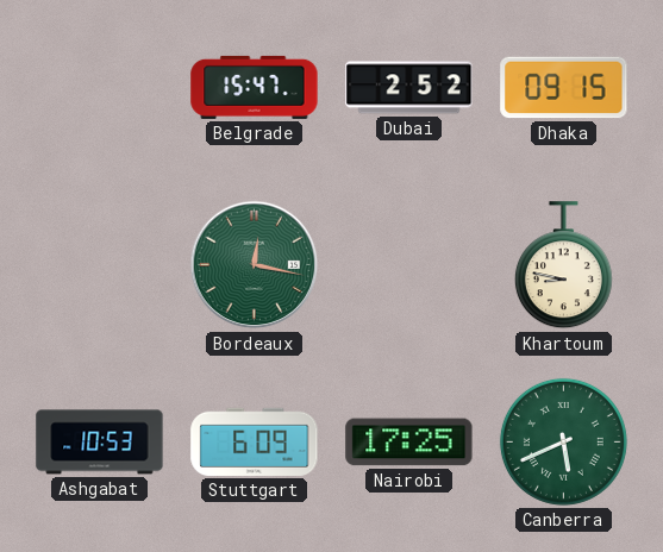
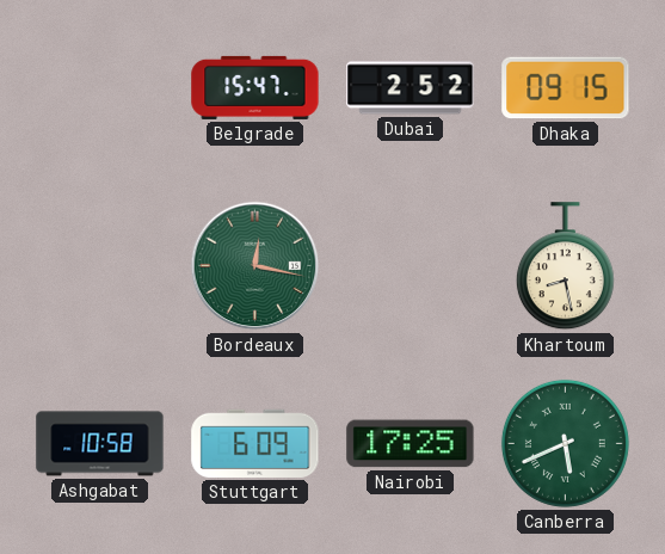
Khartoum: 8:47 -> 8:28
Ashgabat: 10:53 -> 10:58
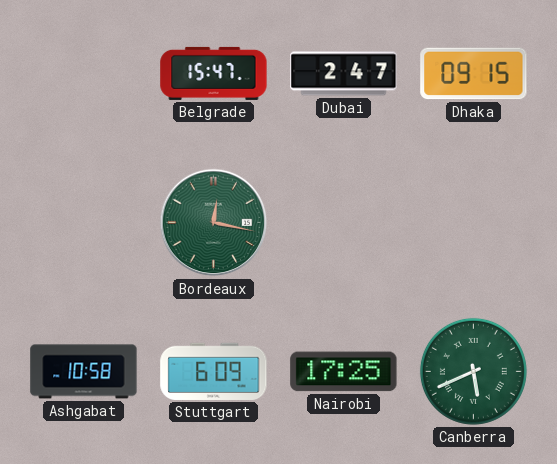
Dubai: 2:52 -> 2:47
Khartoum: 8:28 -> none
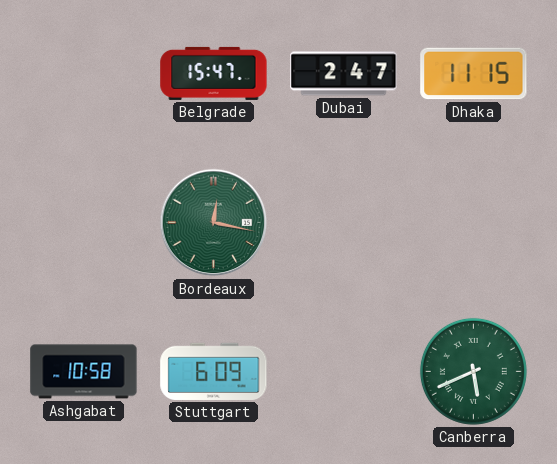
Dhaka: 09:15 -> 11:15
Nairobi: 17:25 -> none
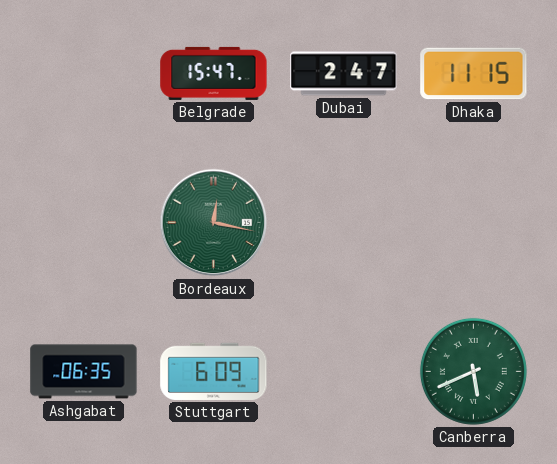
Ashgabat: 10:58 -> 06:35
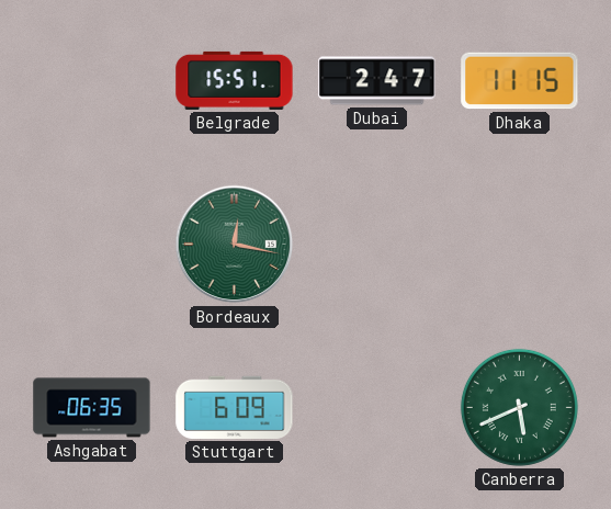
Belgrade: 15:47 -> 15:51
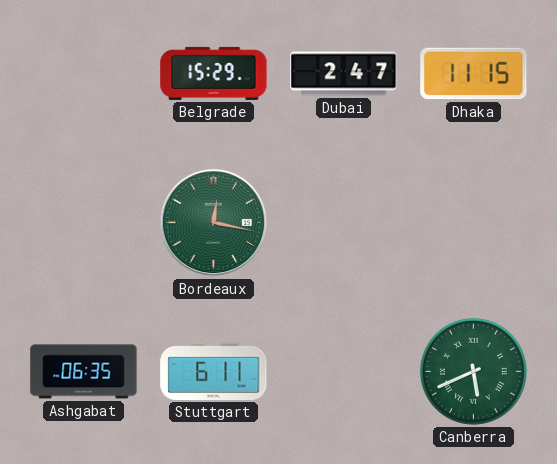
Belgrade: 15:51 -> 15:29
Stuttgart: 6:09 -> 6:11
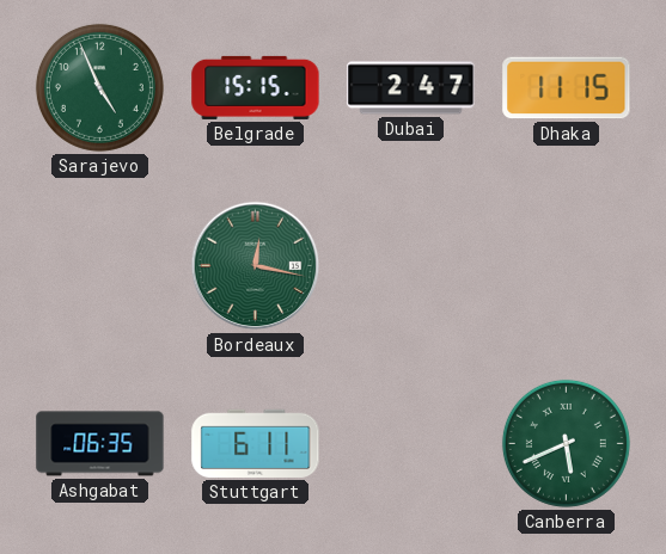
Sarajevo: none -> 4:56
Belgrade: 15:29 -> 15:15
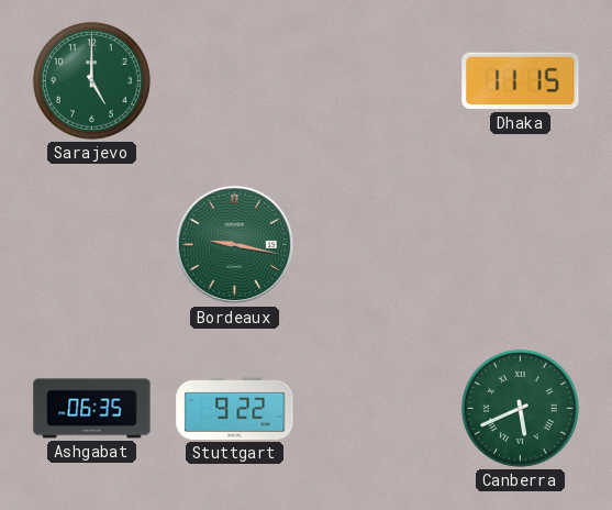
Sarajevo: 4:56 -> 5:00
Belgrade: 15:15 -> none
Dubai: 2:47 -> none
Bordeaux: 12:17 -> 9:17
Stuttgart: 6:11 -> 9:22
